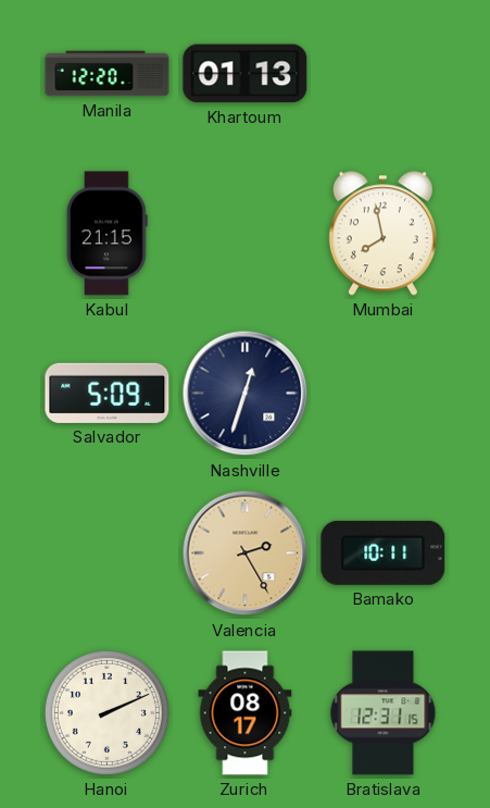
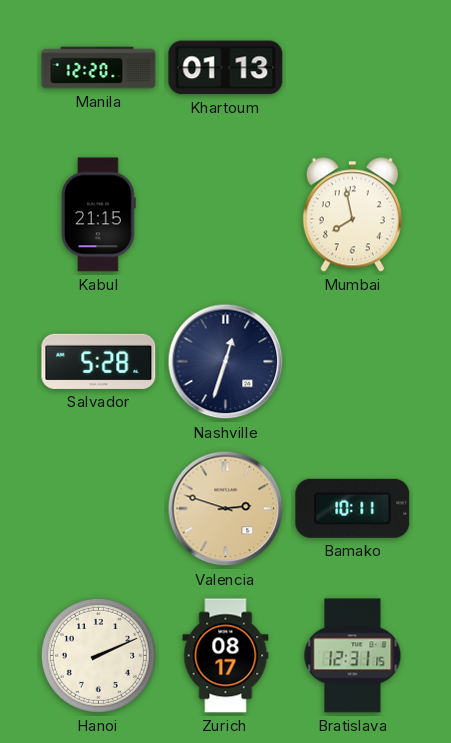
Salvador: 5:09 -> 5:28
Valencia: 2:25 -> 2:48
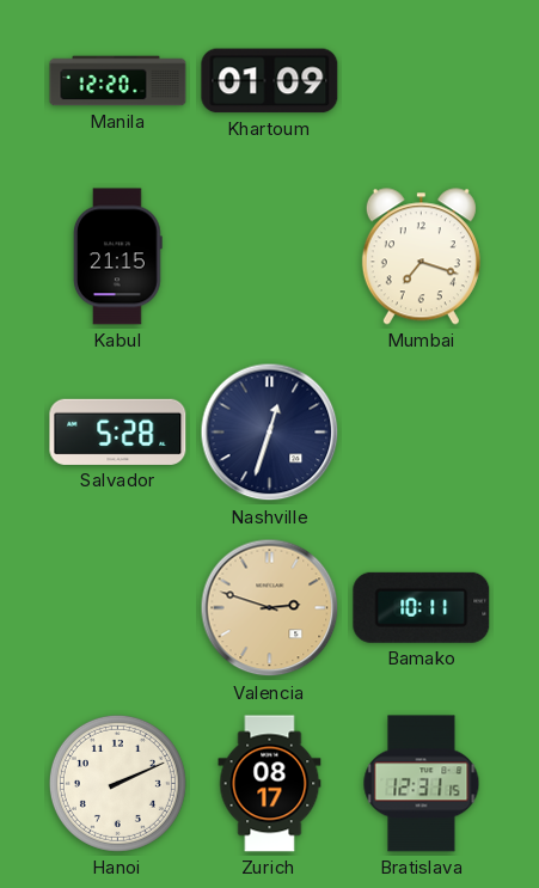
Khartoum: 01:13 -> 01:09
Mumbai: 7:58 -> 7:18
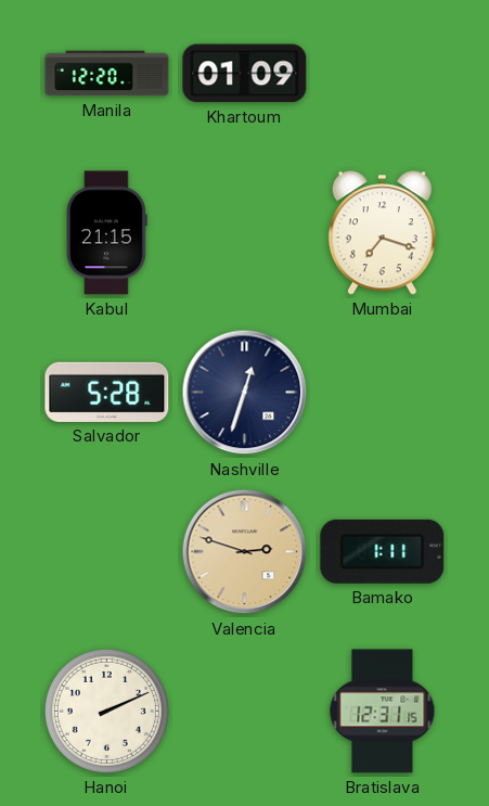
Bamako: 10:11 -> 1:11
Zurich: 08:17 -> none
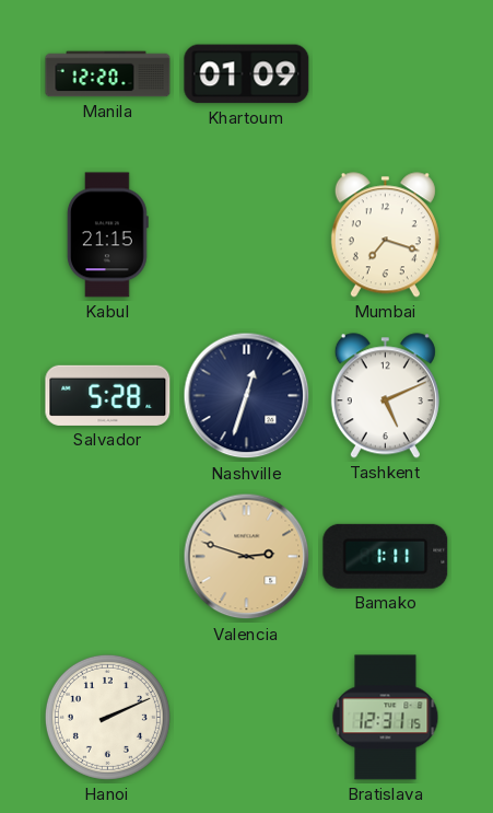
Tashkent: none -> 5:11
